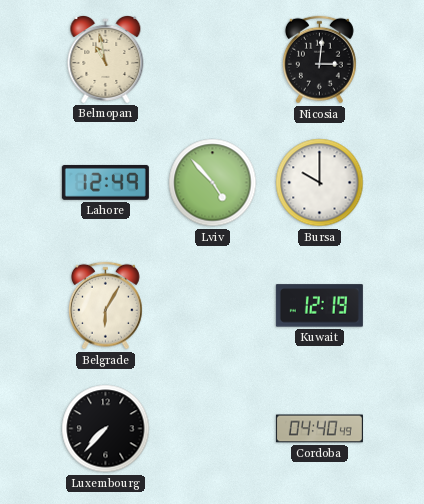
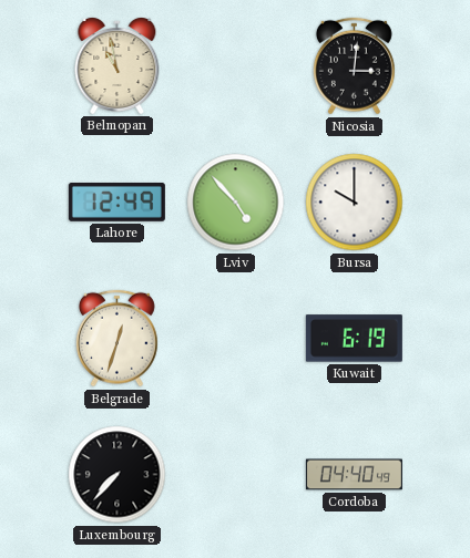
Belgrade: 6:05 -> 12:33
Kuwait: 12:19 -> 6:19
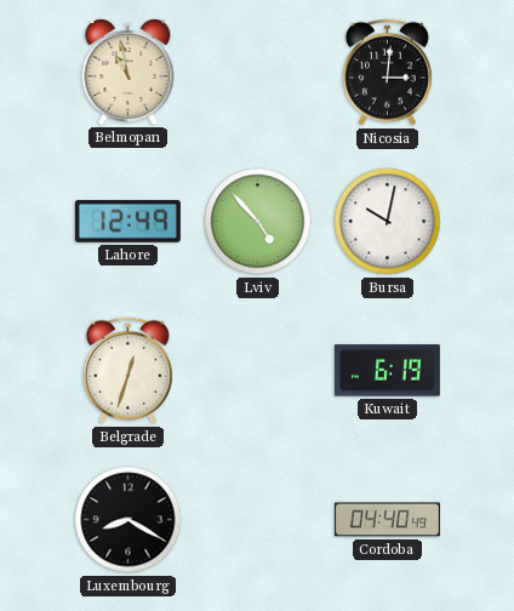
Bursa: 10:00 -> 10:02
Luxembourg: 7:37 -> 8:20
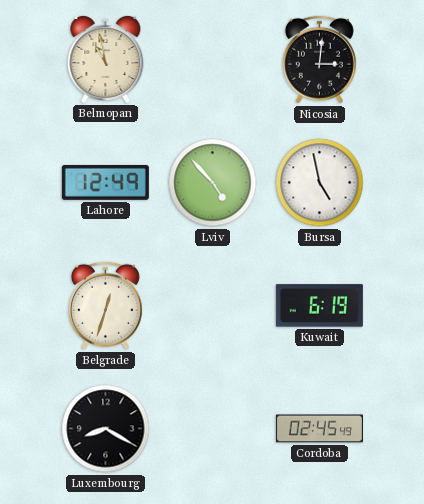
Bursa: 10:02 -> 4:58
Cordoba: 04:40 -> 02:45
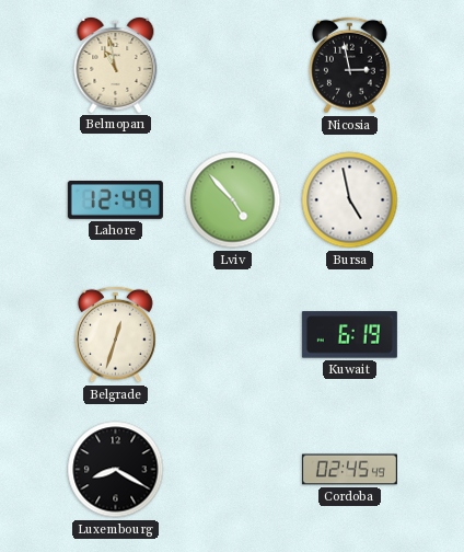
Nicosia: 3:01 -> 2:58
